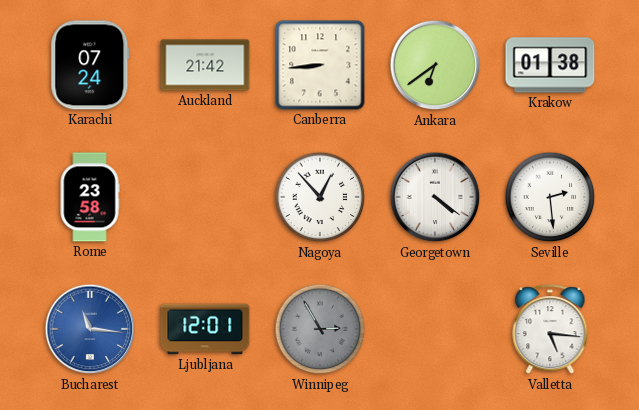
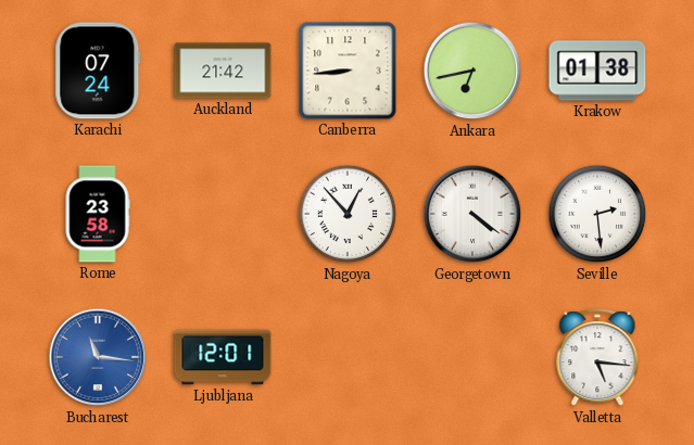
Ankara: 6:39 -> 6:43
Winnipeg: 2:55 -> none
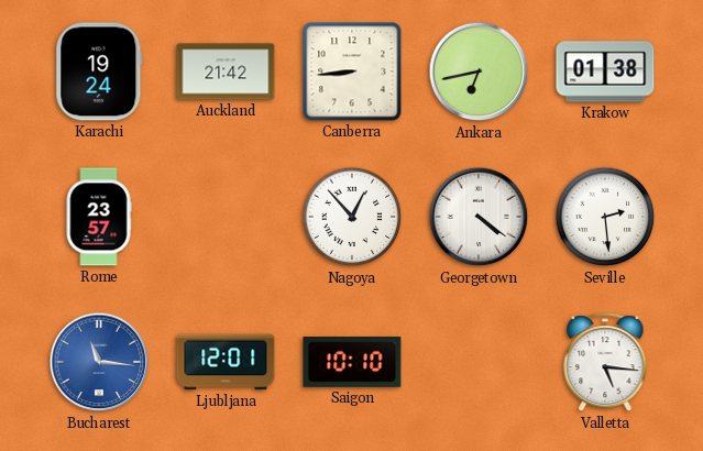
Karachi: 07:24 -> 19:24
Rome: 23:58 -> 23:57
Saigon: none -> 10:10
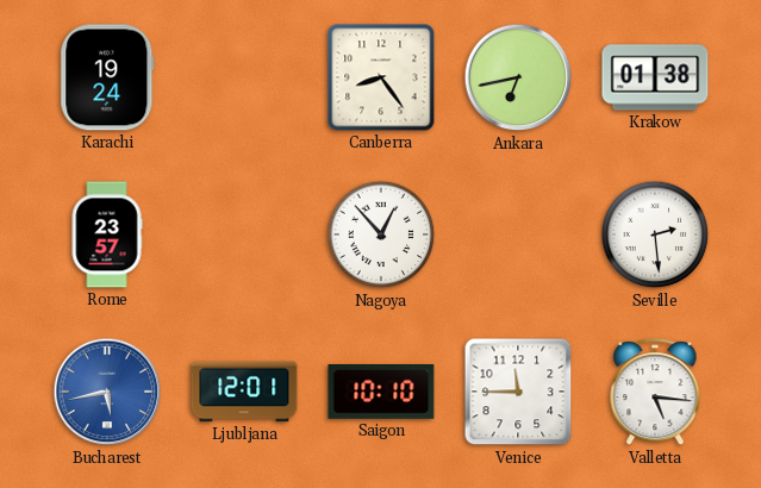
Auckland: 21:42 -> none
Canberra: 8:44 -> 8:24
Georgetown: 4:21 -> none
Bucharest: 11:16 -> 5:43
Venice: none -> 11:45
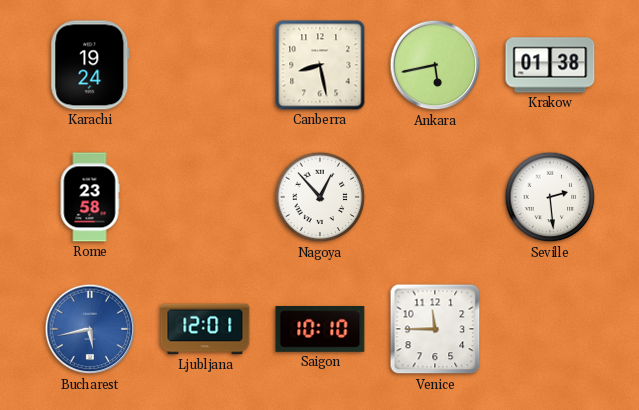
Canberra: 8:24 -> 8:28
Ankara: 6:43 -> 5:43
Rome: 23:57 -> 23:58
Valletta: 5:16 -> none
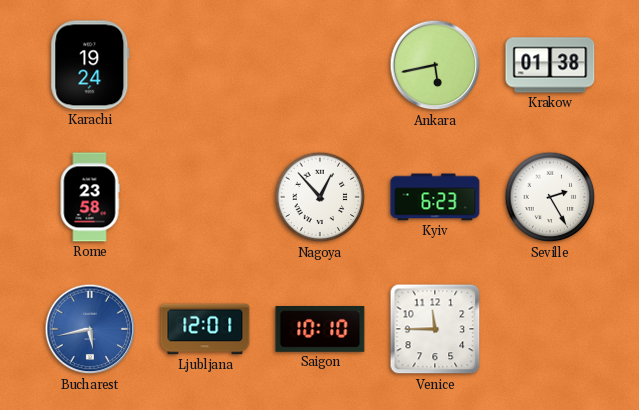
Canberra: 8:28 -> none
Kyiv: none -> 6:23
Seville: 2:29 -> 2:25
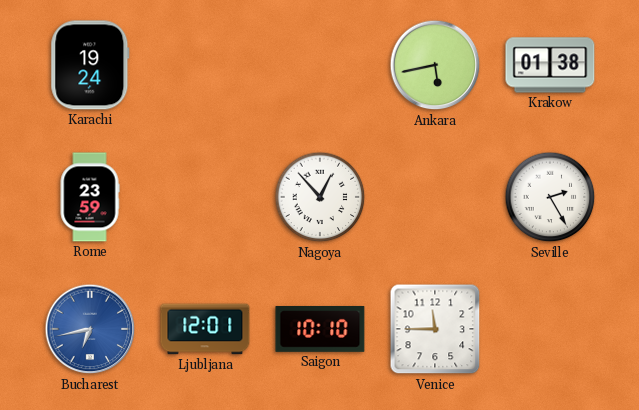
Rome: 23:58 -> 23:59
Kyiv: 6:23 -> none
Bucharest: 5:43 -> 6:43
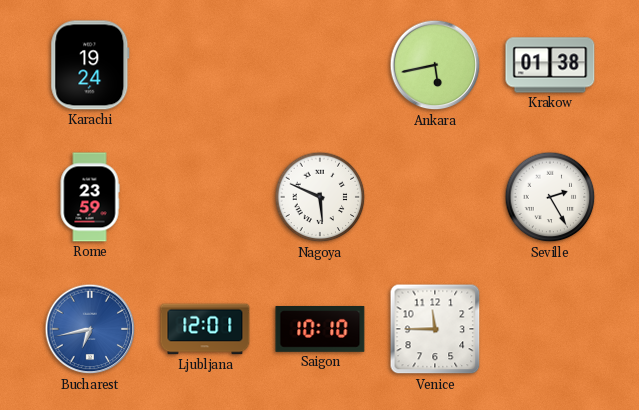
Nagoya: 12:53 -> 5:49
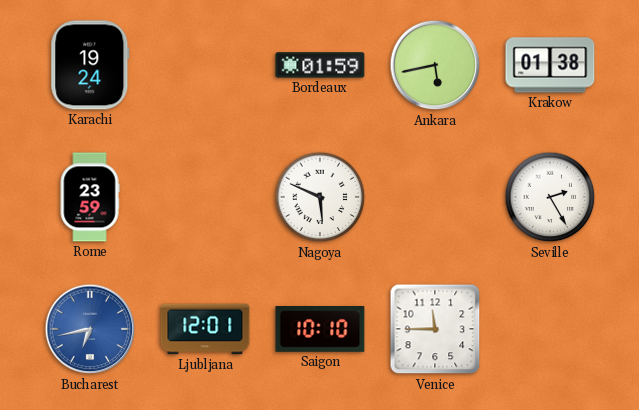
Bordeaux: none -> 01:59
